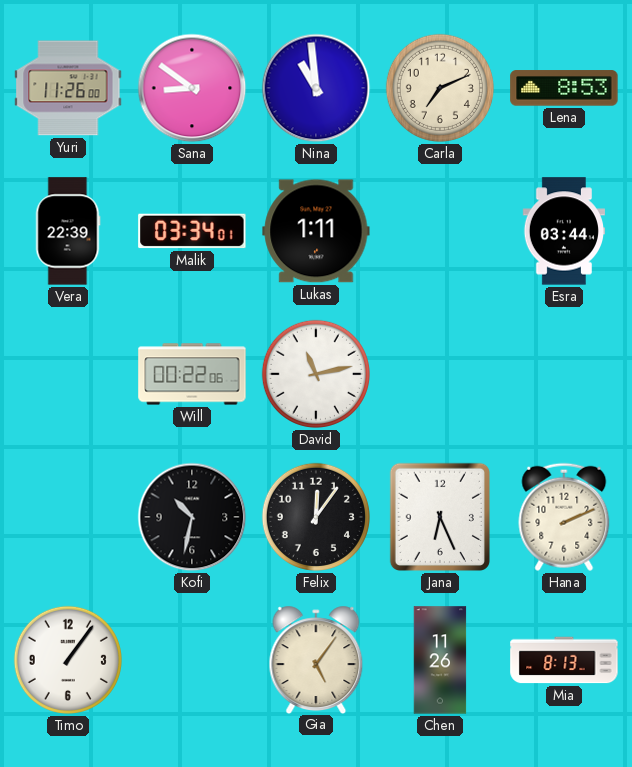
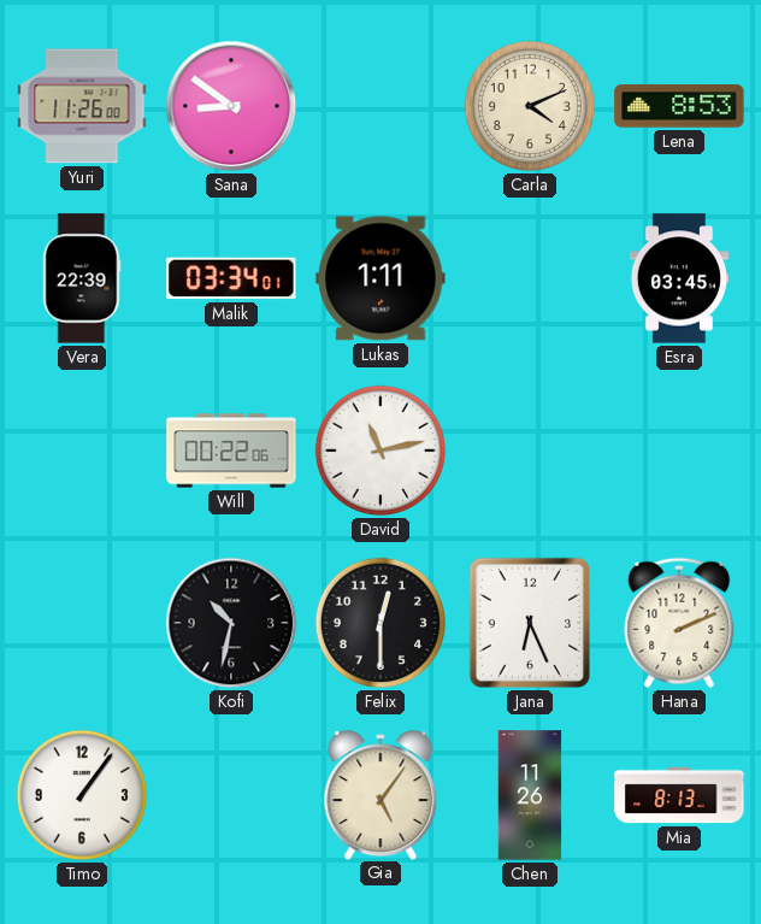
Nina: 10:59 -> none
Carla: 7:11 -> 4:11
Esra: 03:44 -> 03:45
Felix: 12:06 -> 12:30
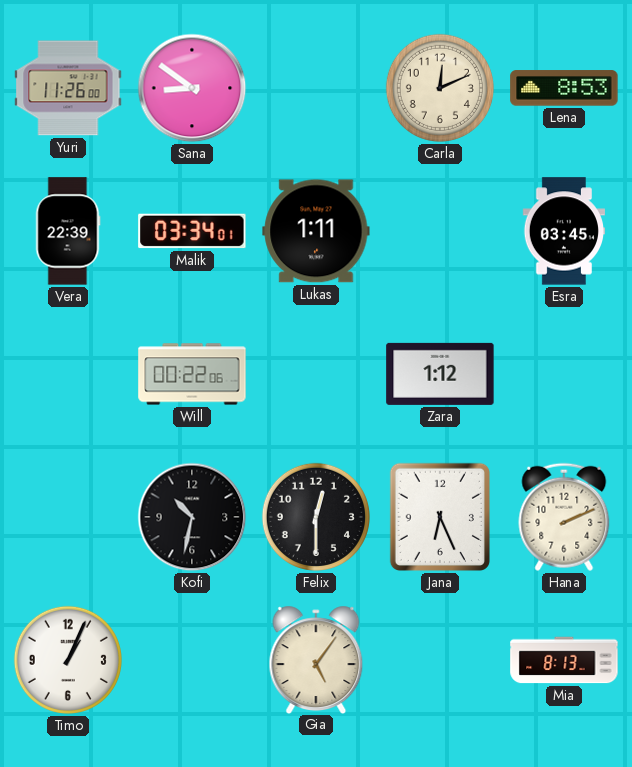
Carla: 4:11 -> 12:11
David: 11:13 -> none
Zara: none -> 1:12
Timo: 1:06 -> 1:04
Chen: 11:26 -> none
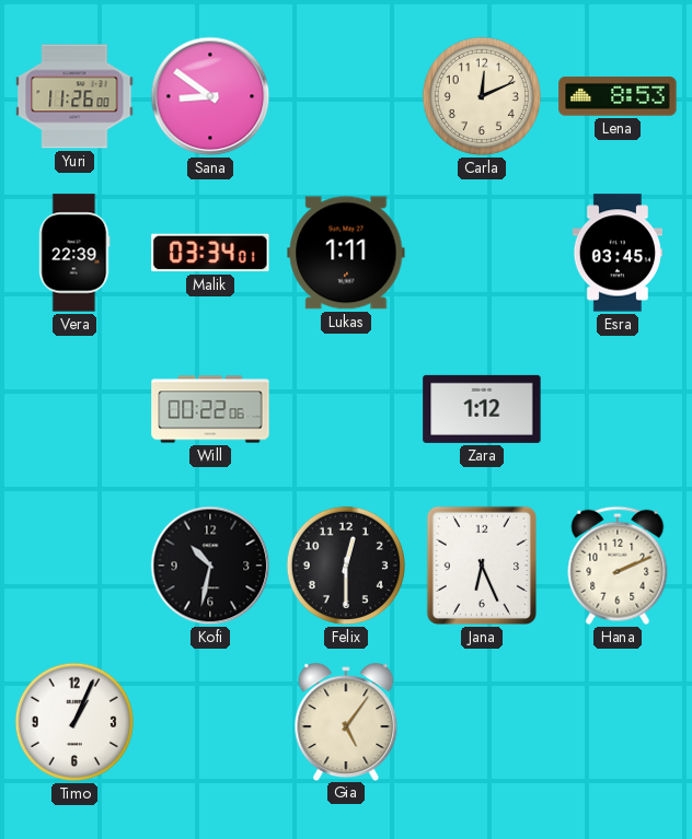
Mia: 8:13 -> none
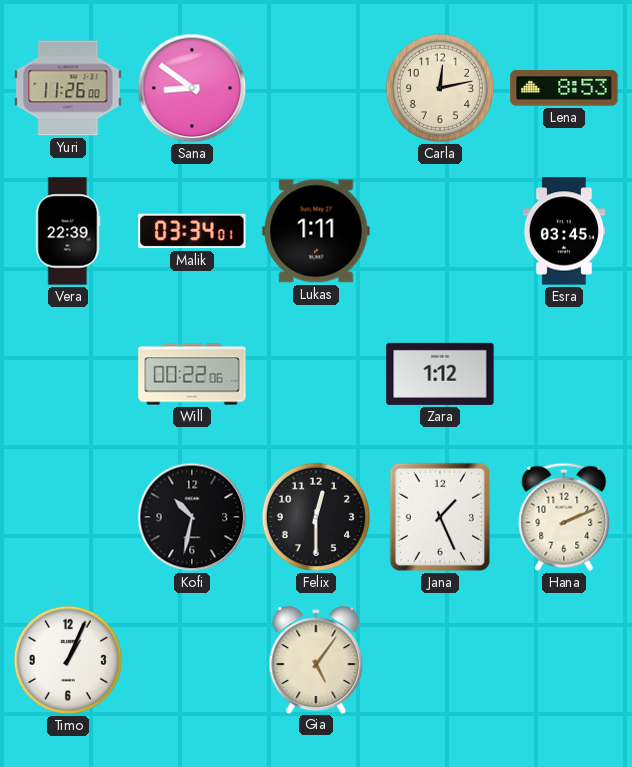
Carla: 12:11 -> 12:13
Jana: 6:26 -> 1:26
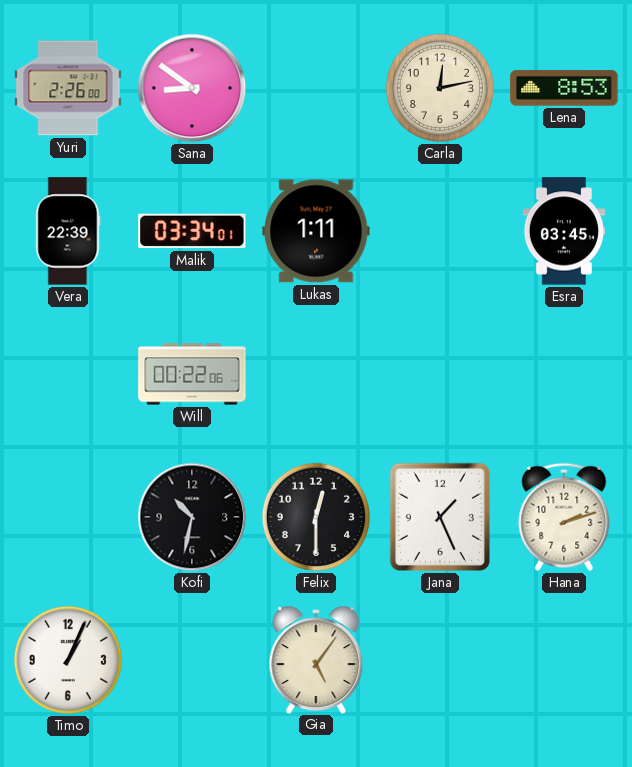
Yuri: 11:26 -> 2:26
Zara: 1:12 -> none
Hana: 2:11 -> 2:12
